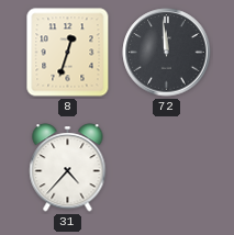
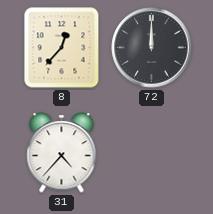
8: 12:33 -> 12:37
72: 11:59 -> 12:00
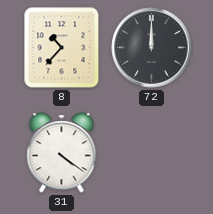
8: 12:37 -> 10:37
31: 4:37 -> 4:21
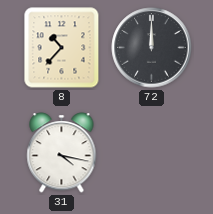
31: 4:21 -> 4:17
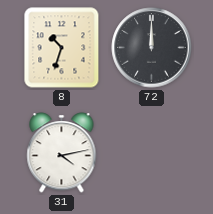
8: 10:37 -> 10:33
31: 4:17 -> 4:13
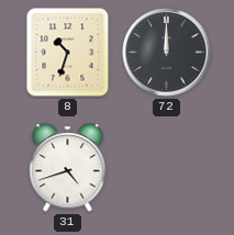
31: 4:13 -> 4:42
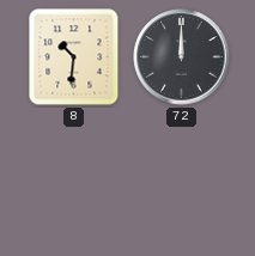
8: 10:33 -> 10:31
31: 4:42 -> none
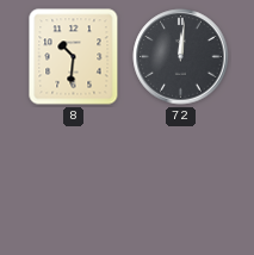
72: 12:00 -> 12:01
